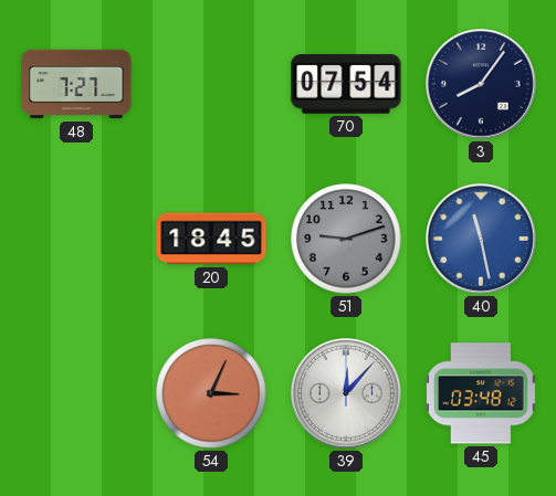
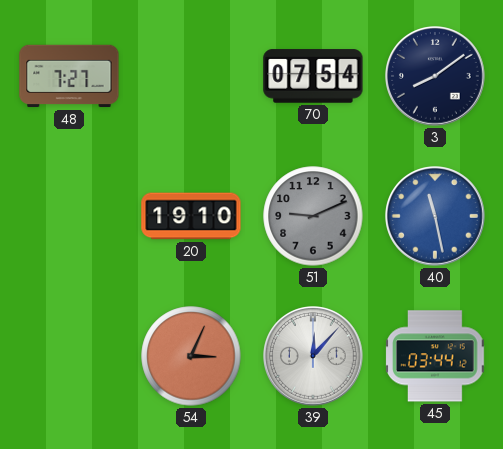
3: 8:06 -> 8:09
20: 18:45 -> 19:10
51: 9:12 -> 9:11
45: 03:48 -> 03:44
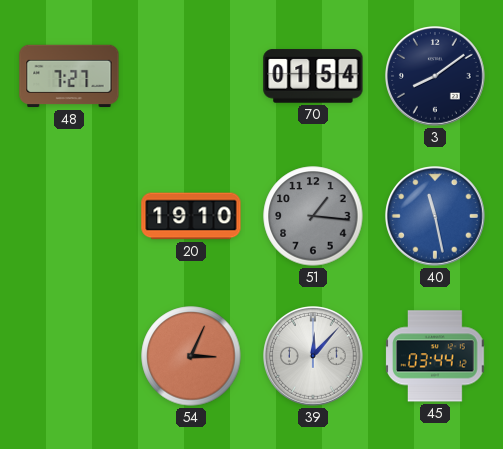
70: 07:54 -> 01:54
51: 9:11 -> 1:16
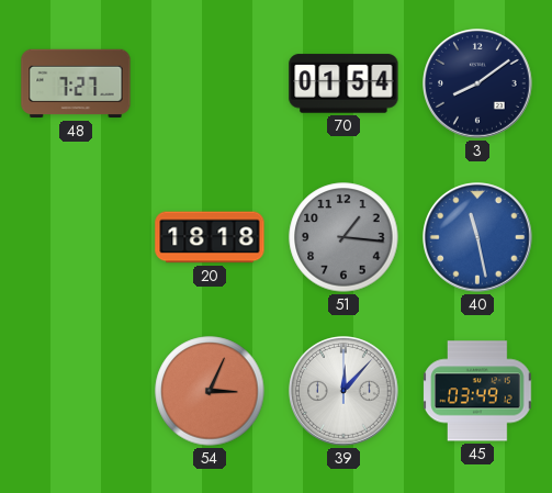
20: 19:10 -> 18:18
45: 03:44 -> 03:49
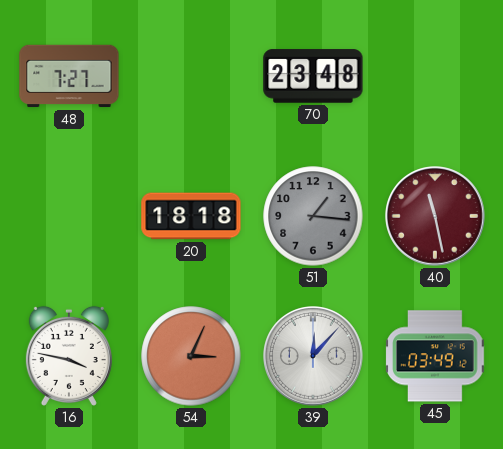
70: 01:54 -> 23:48
3: 8:09 -> none
40 dial: blue -> burgundy
16: none -> 3:47
